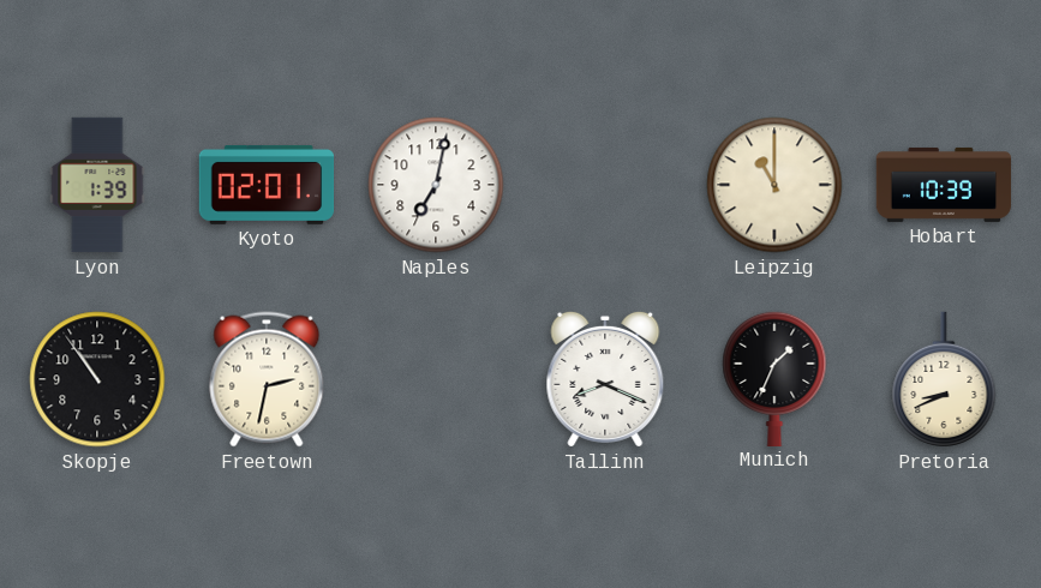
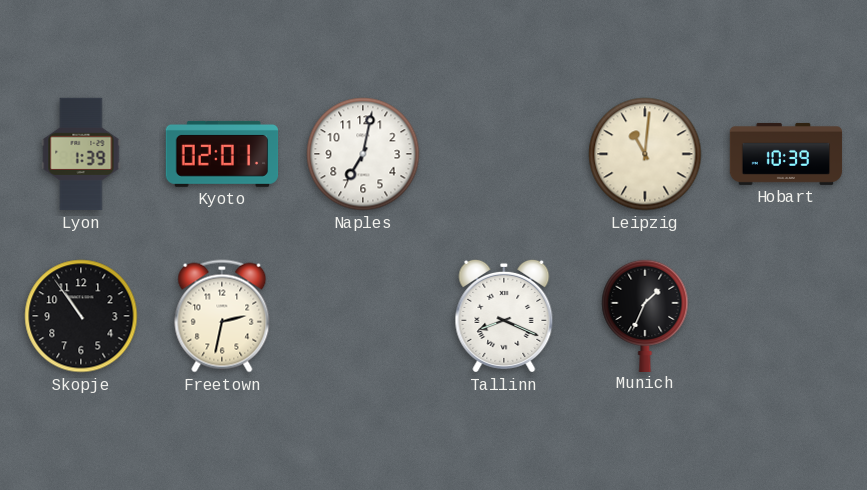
Leipzig: 11:00 -> 11:01
Pretoria: 8:41 -> none
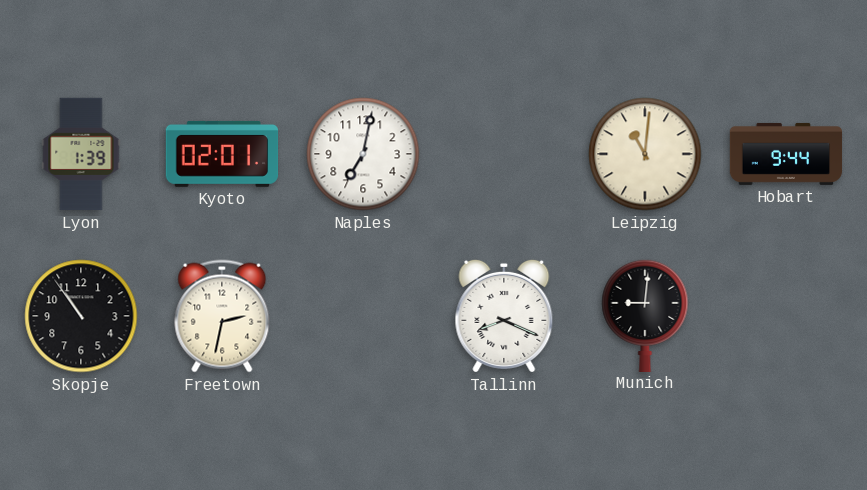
Hobart: 10:39 -> 9:44
Munich: 1:34 -> 9:01
